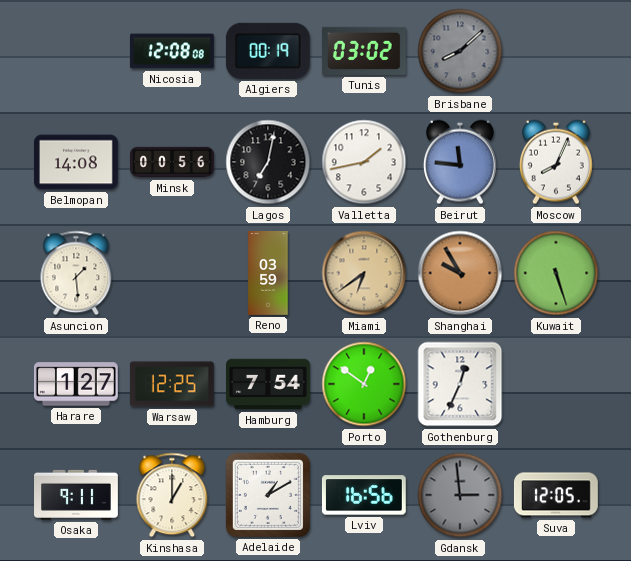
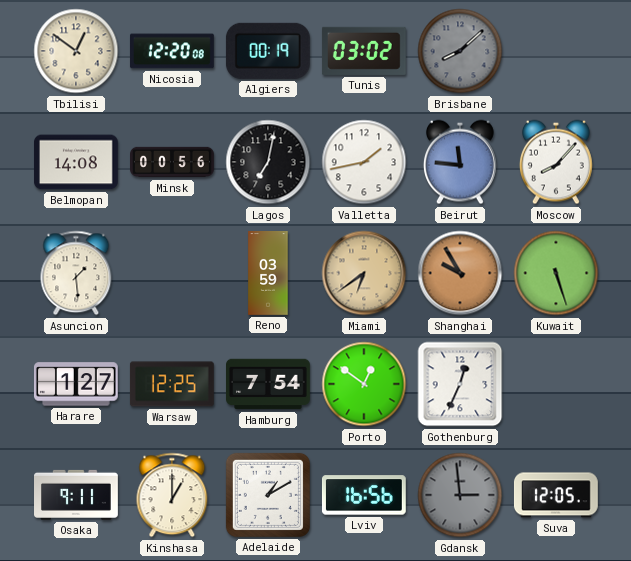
Tbilisi: none -> 12:51
Nicosia: 12:08 -> 12:20
Moscow: 8:04 -> 8:07
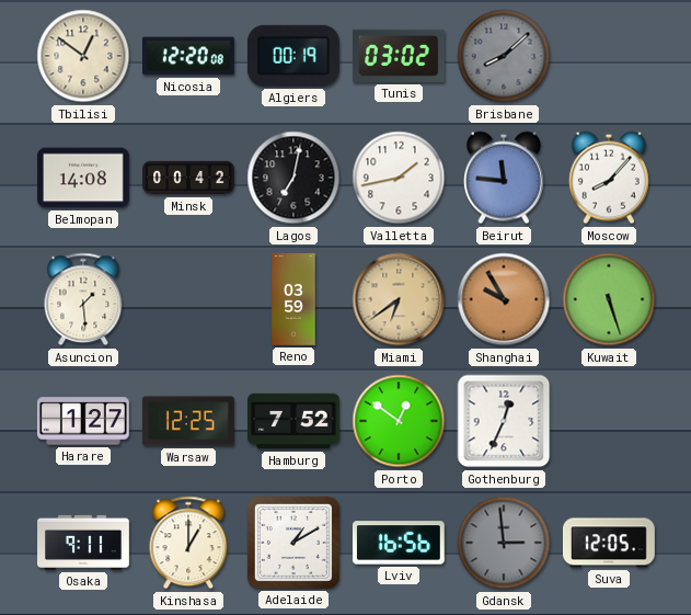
Minsk: 00:56 -> 00:42
Hamburg: 7:54 -> 7:52
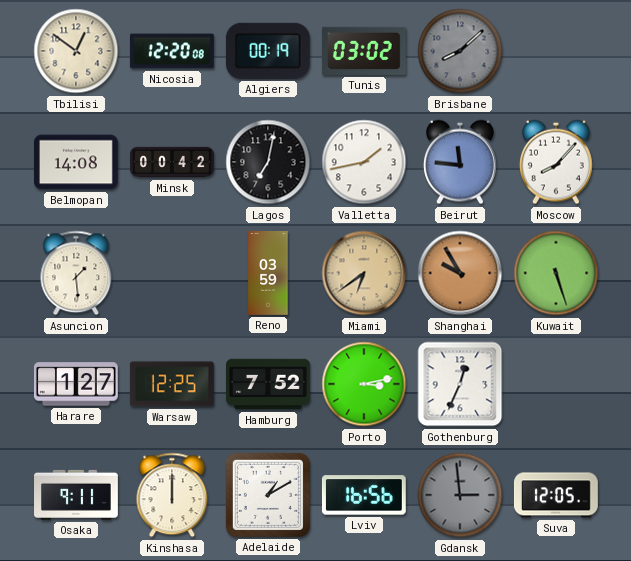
Porto: 12:51 -> 3:13
Kinshasa: 1:00 -> 12:00
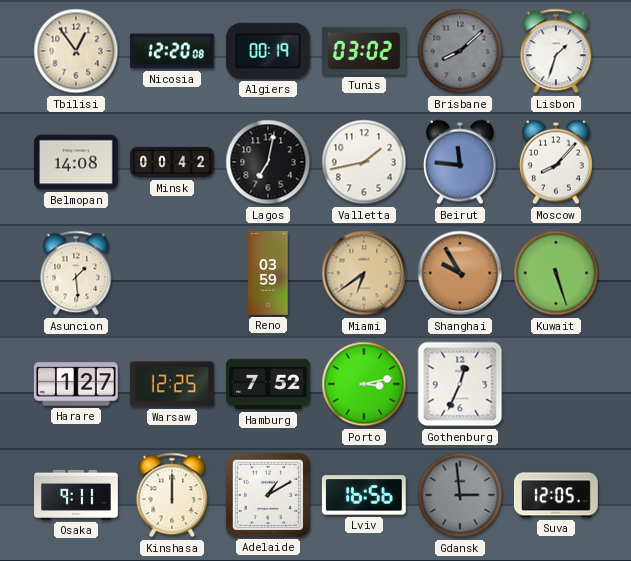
Tbilisi: 12:51 -> 12:54
Lisbon: none -> 1:33
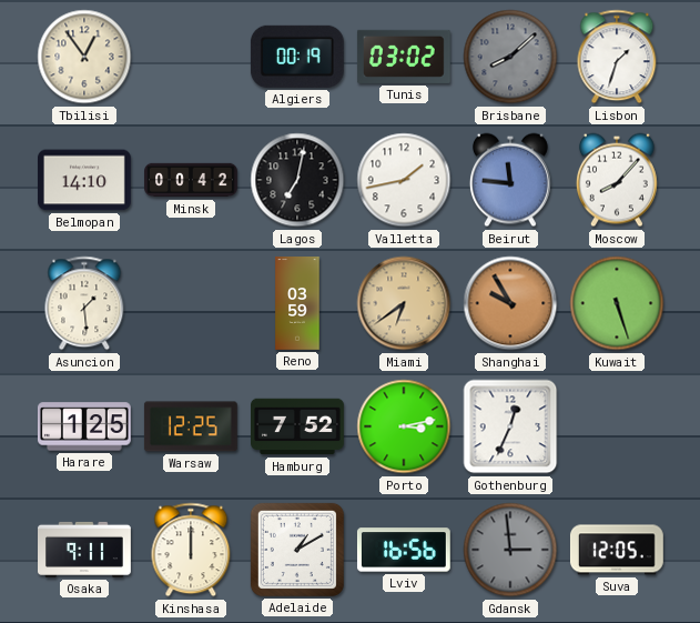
Nicosia: 12:20 -> none
Belmopan: 14:08 -> 14:10
Harare: 1:27 -> 1:25
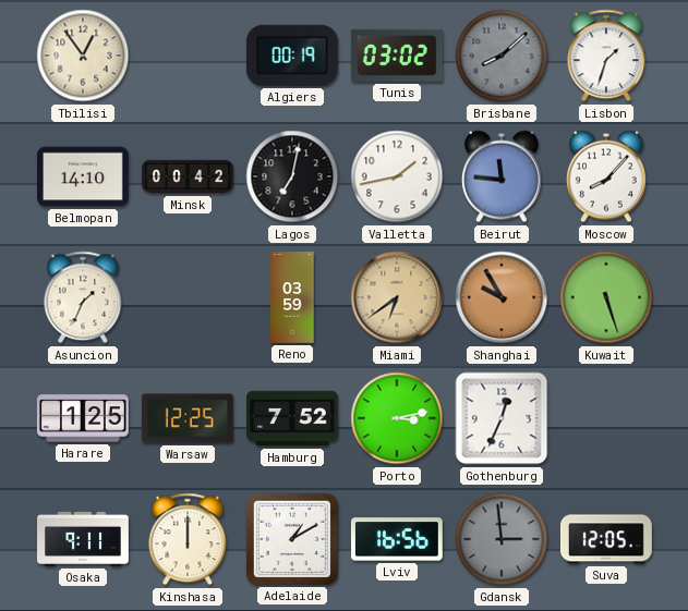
Asuncion: 1:29 -> 1:34
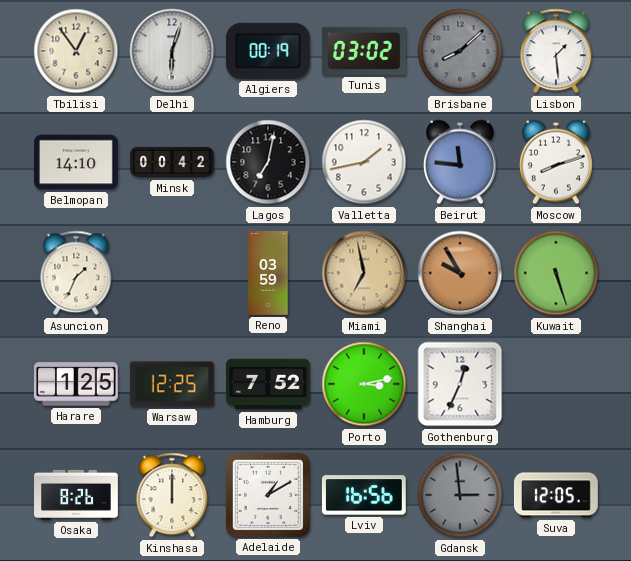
Delhi: none -> 6:03
Lisbon: 1:33 -> 1:29
Moscow: 8:07 -> 8:12
Miami: 6:39 -> 6:58
Osaka: 9:11 -> 8:26
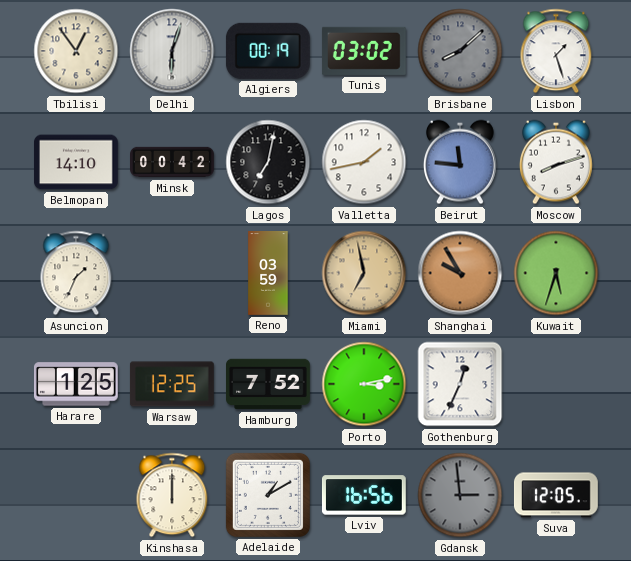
Lisbon: 1:29 -> 1:27
Kuwait: 5:27 -> 5:33
Osaka: 8:26 -> none
